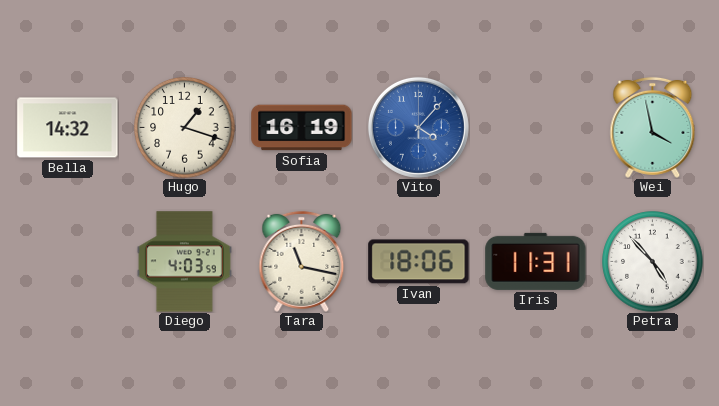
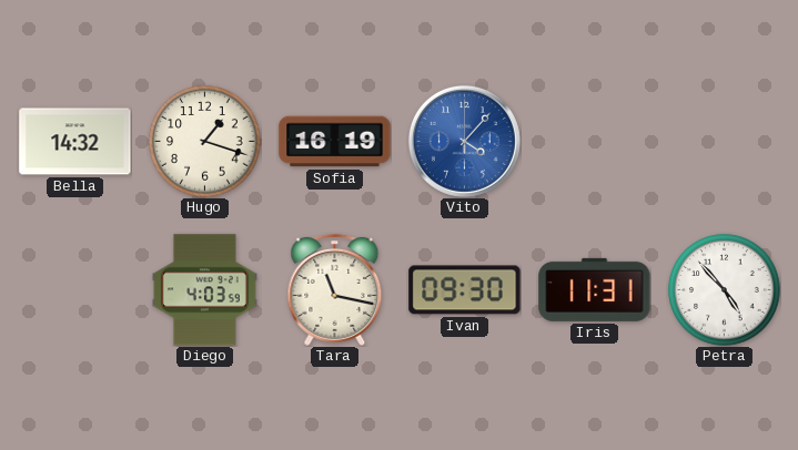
Wei: 3:58 -> none
Ivan: 18:06 -> 09:30
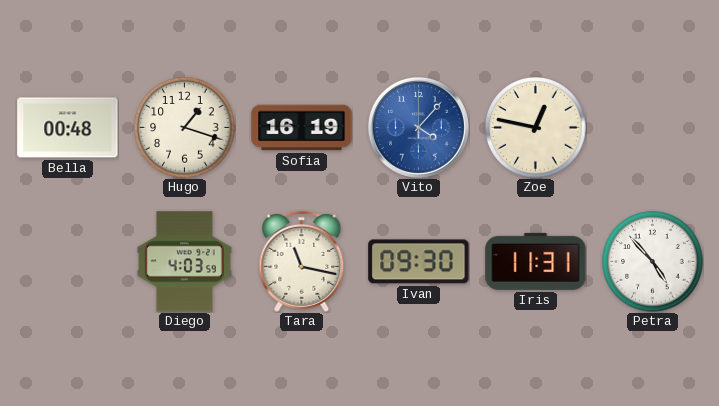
Bella: 14:32 -> 00:48
Zoe: none -> 12:47
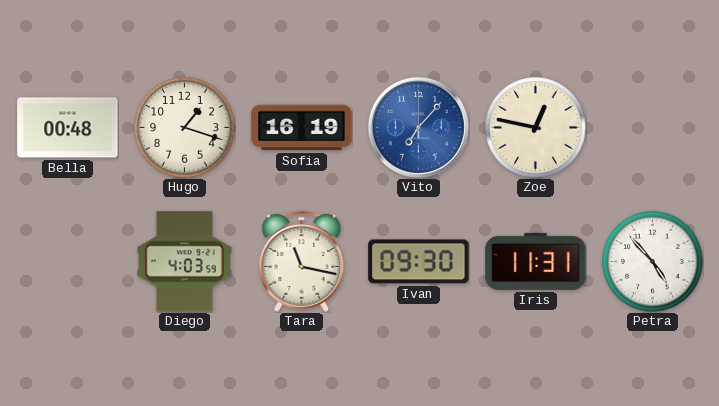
Vito: 4:07 -> 7:07
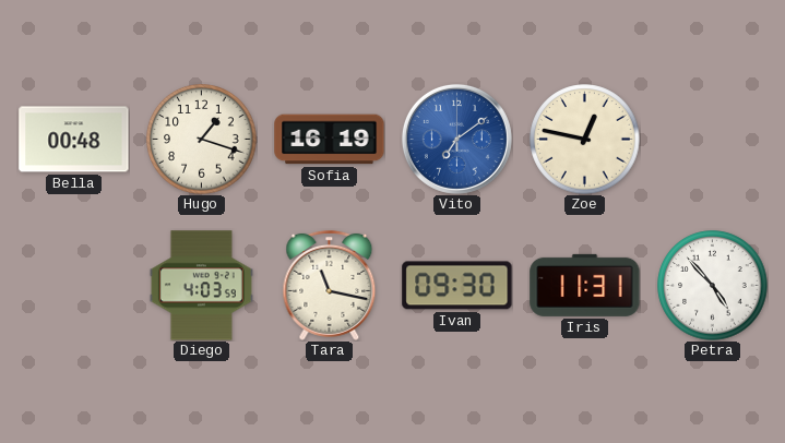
Vito: 7:07 -> 7:09
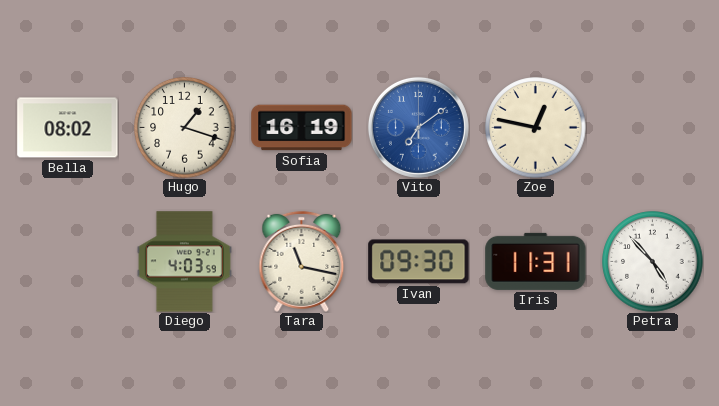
Bella: 00:48 -> 08:02
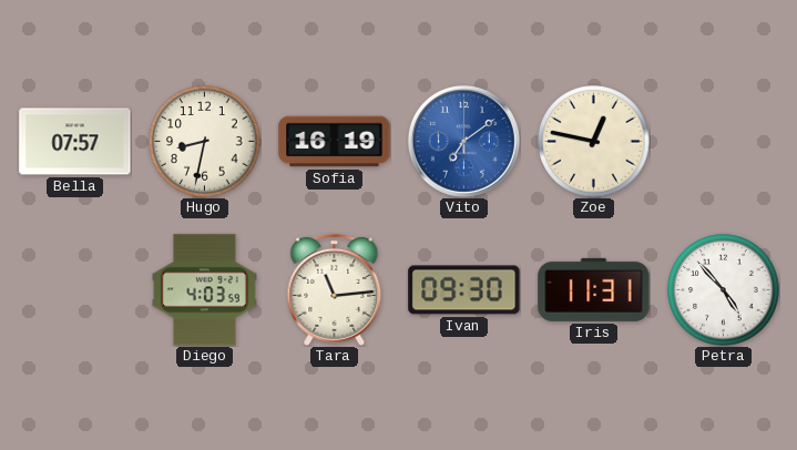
Bella: 08:02 -> 07:57
Hugo: 1:18 -> 8:32
Tara: 11:17 -> 11:14
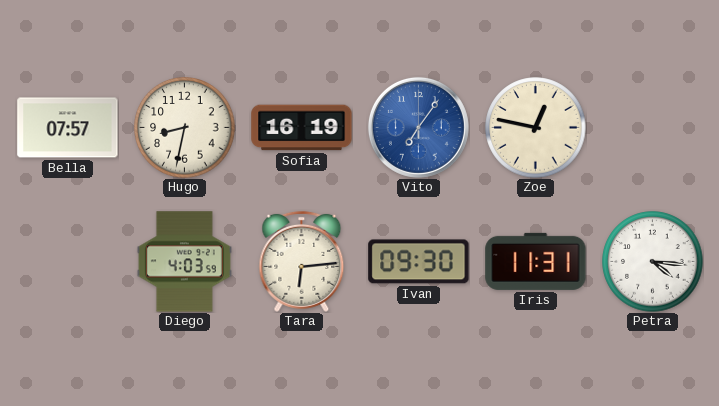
Vito: 7:09 -> 7:06
Tara: 11:14 -> 6:14
Petra: 4:53 -> 4:16
